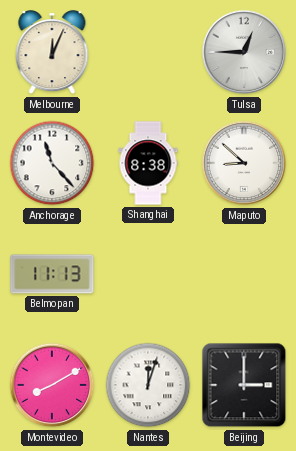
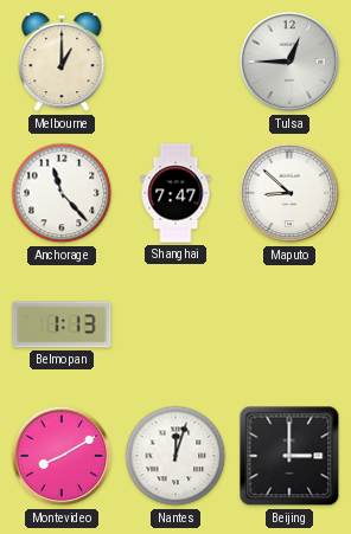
Melbourne: 12:04 -> 1:00
Shanghai: 8:38 -> 7:47
Belmopan: 11:13 -> 1:13
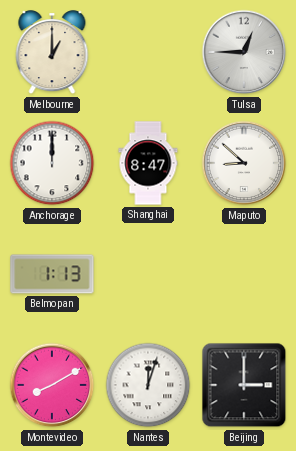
Anchorage: 11:23 -> 12:00
Shanghai: 7:47 -> 8:47
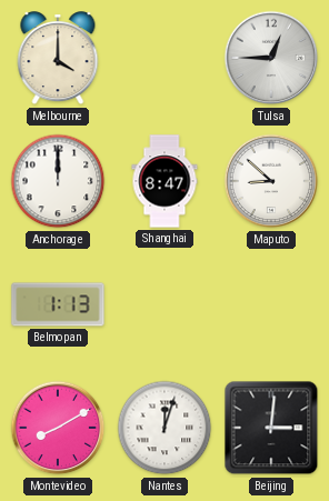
Melbourne: 1:00 -> 4:00
Beijing: 3:00 -> 3:01
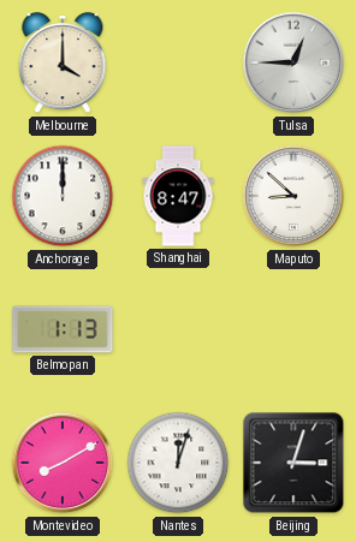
Beijing: 3:01 -> 3:03
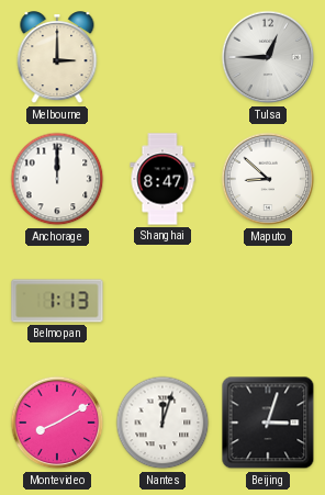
Melbourne: 4:00 -> 3:00
